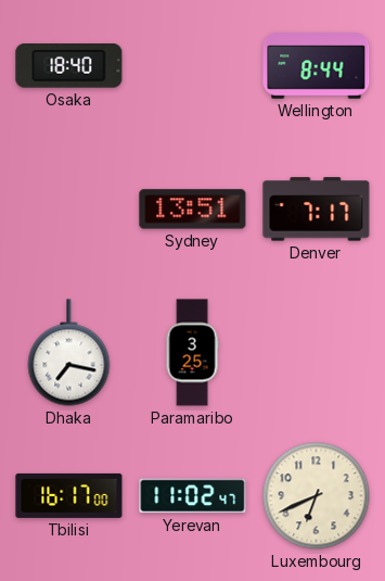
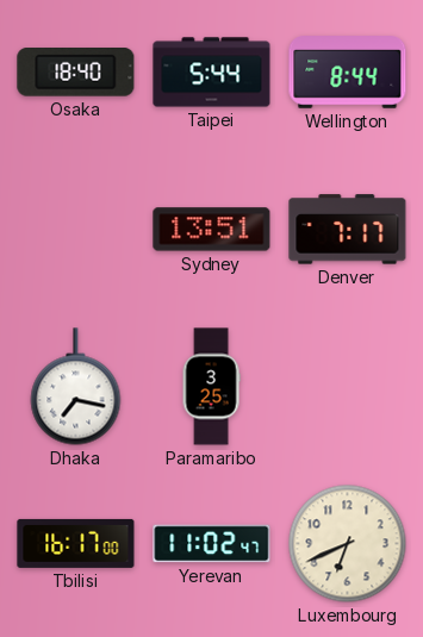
Taipei: none -> 5:44
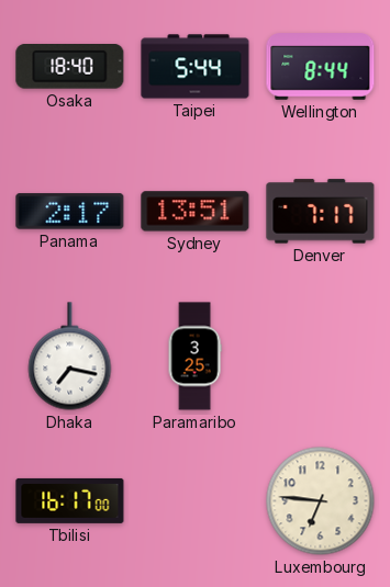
Panama: none -> 2:17
Yerevan: 11:02 -> none
Luxembourg: 6:41 -> 6:46
